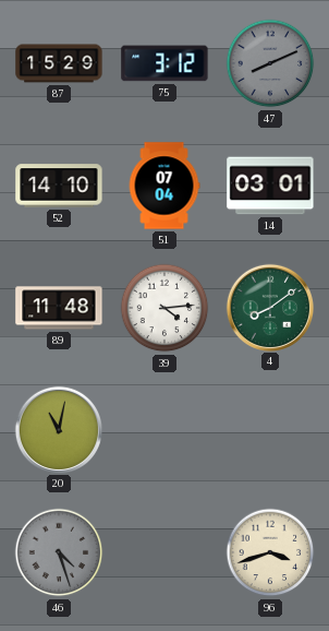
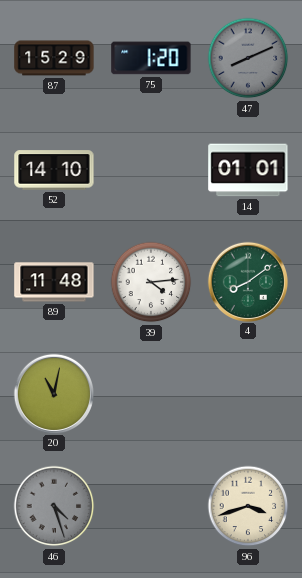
75: 3:12 -> 1:20
51: 07:04 -> none
14: 03:01 -> 01:01
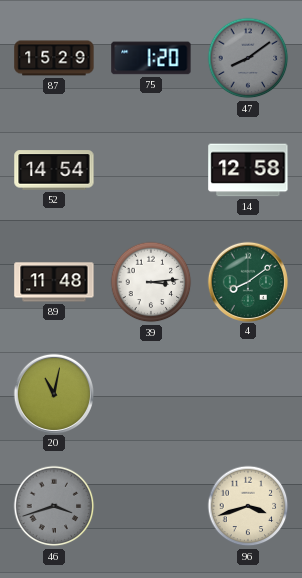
47: 8:11 -> 8:09
52: 14:10 -> 14:54
14: 01:01 -> 12:58
39: 4:14 -> 3:14
46: 4:27 -> 3:42
